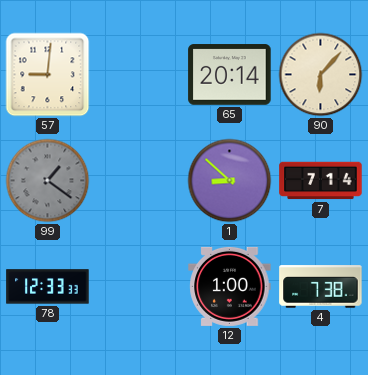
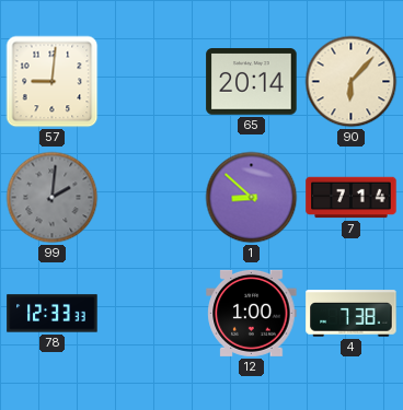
99: 1:21 -> 2:01
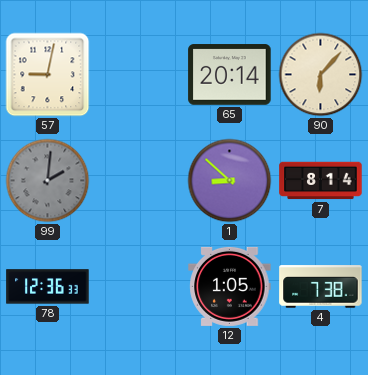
57: 9:01 -> 9:02
7: 7:14 -> 8:14
78: 12:33 -> 12:36
12: 1:00 -> 1:05
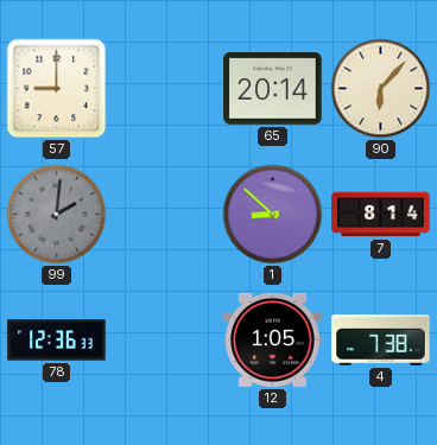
57: 9:02 -> 9:00
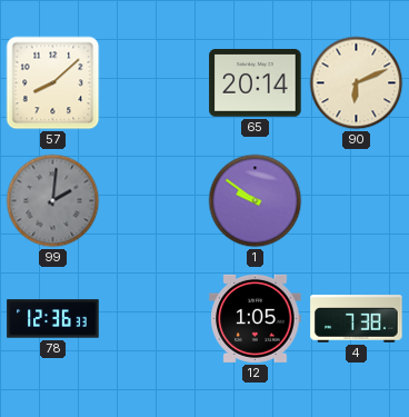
57: 9:00 -> 8:08
90: 6:07 -> 6:11
1: 8:52 -> 9:51
7: 8:14 -> none
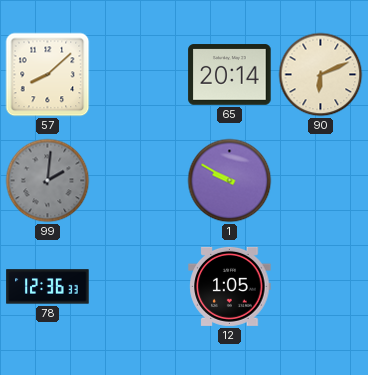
1: 9:51 -> 9:50
4: 7:38 -> none
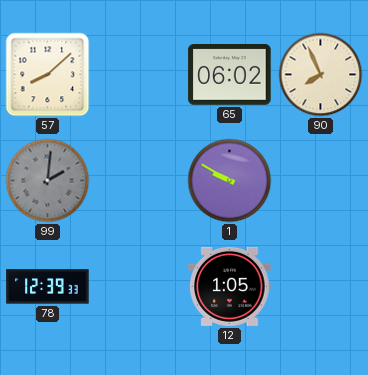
65: 20:14 -> 06:02
90: 6:11 -> 7:56
78: 12:36 -> 12:39
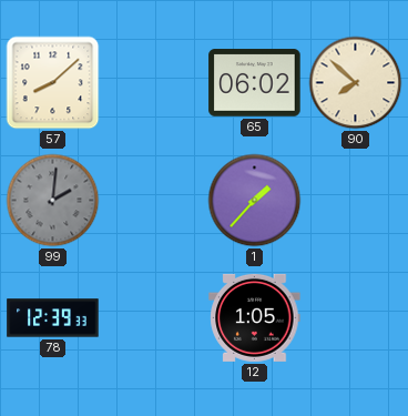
90: 7:56 -> 7:52
1: 9:50 -> 1:37
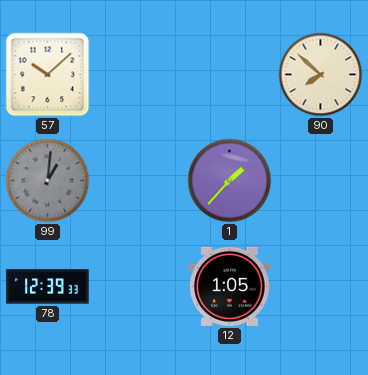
57: 8:08 -> 10:08
65: 06:02 -> none
99: 2:01 -> 1:01
